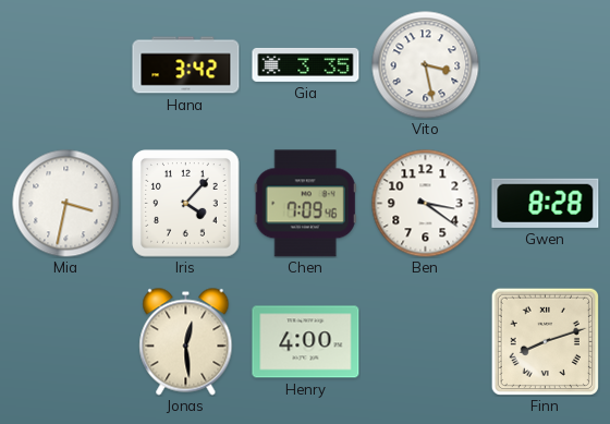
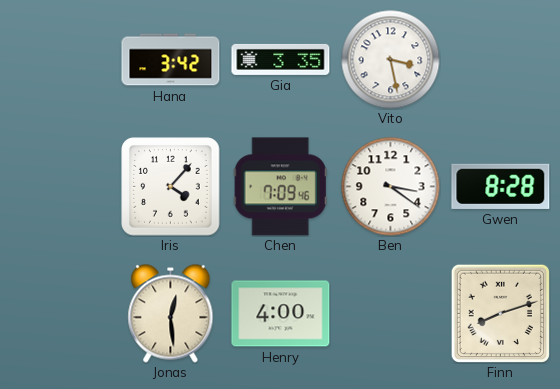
Mia: 3:32 -> none
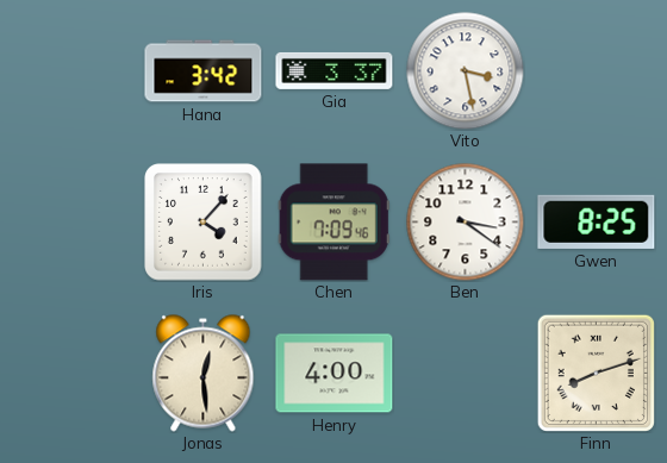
Gia: 3:35 -> 3:37
Gwen: 8:28 -> 8:25
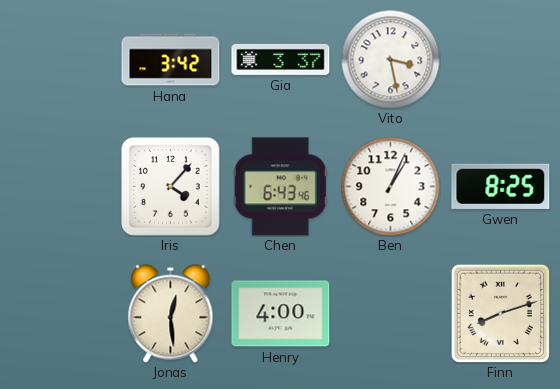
Chen: 7:09 -> 6:43
Ben: 3:21 -> 1:04
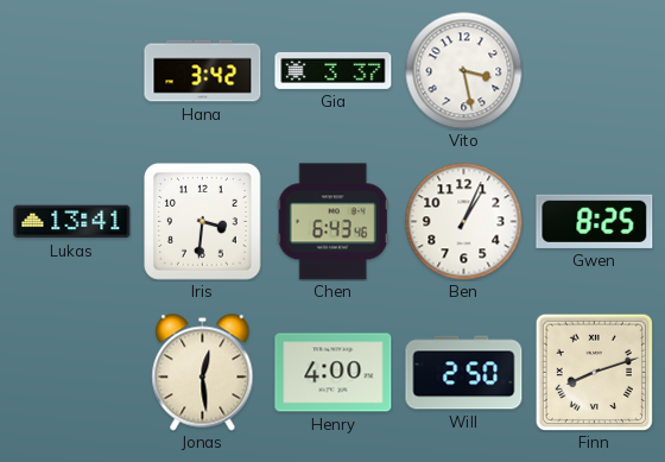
Lukas: none -> 13:41
Iris: 4:07 -> 3:31
Will: none -> 2:50
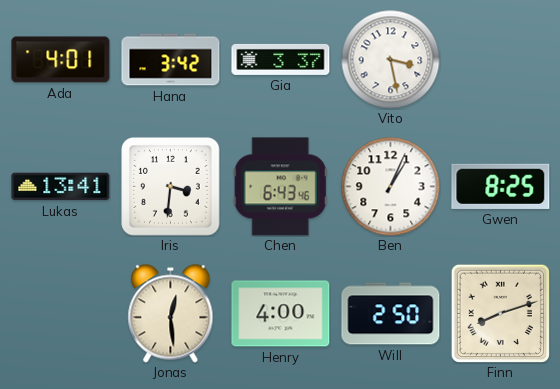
Ada: none -> 4:01
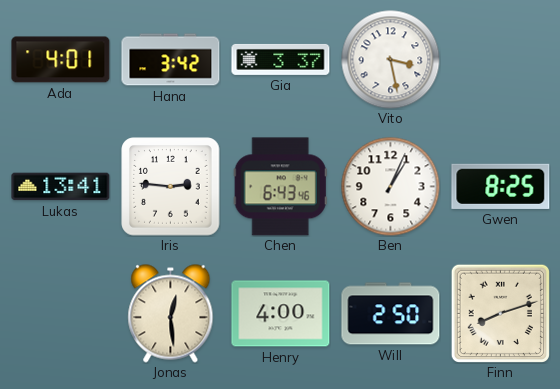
Iris: 3:31 -> 2:46
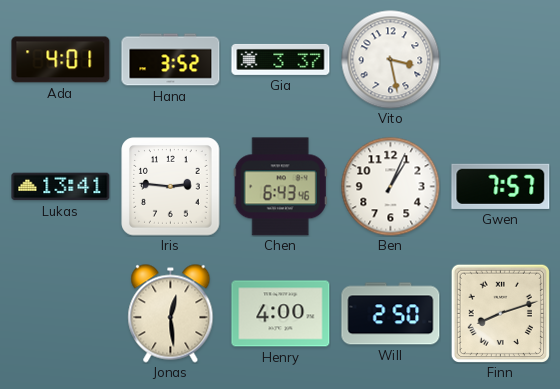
Hana: 3:42 -> 3:52
Gwen: 8:25 -> 7:57
